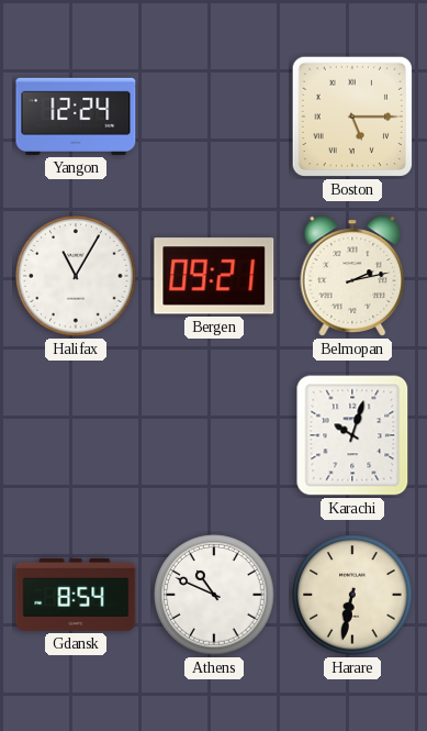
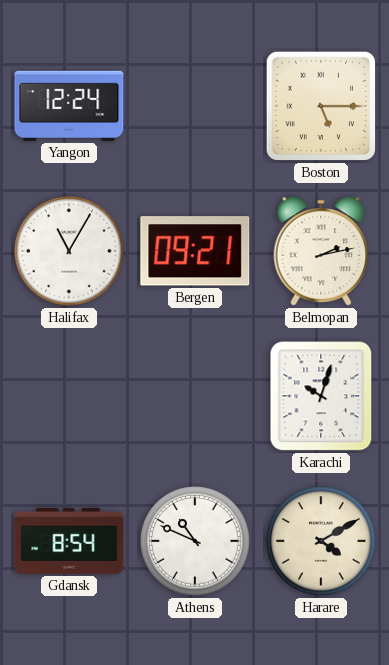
Harare: 6:32 -> 4:10
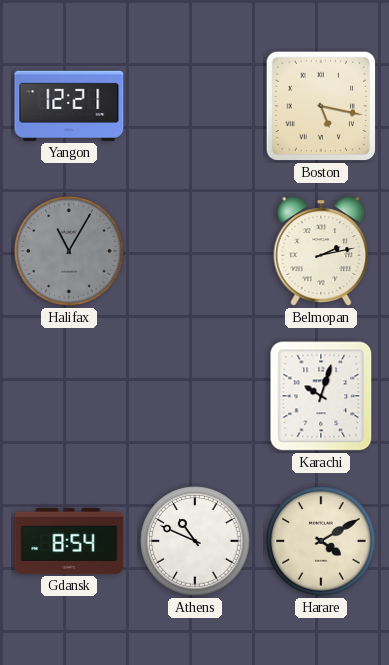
Yangon: 12:24 -> 12:21
Boston: 5:15 -> 5:17
Halifax dial: white -> grey
Bergen: 09:21 -> none
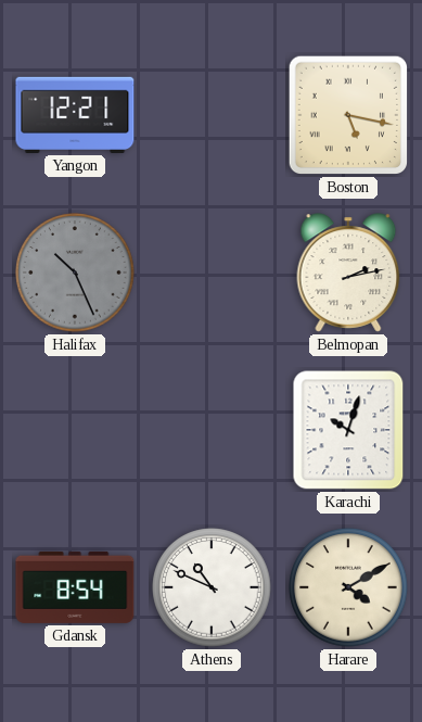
Halifax: 11:05 -> 10:26
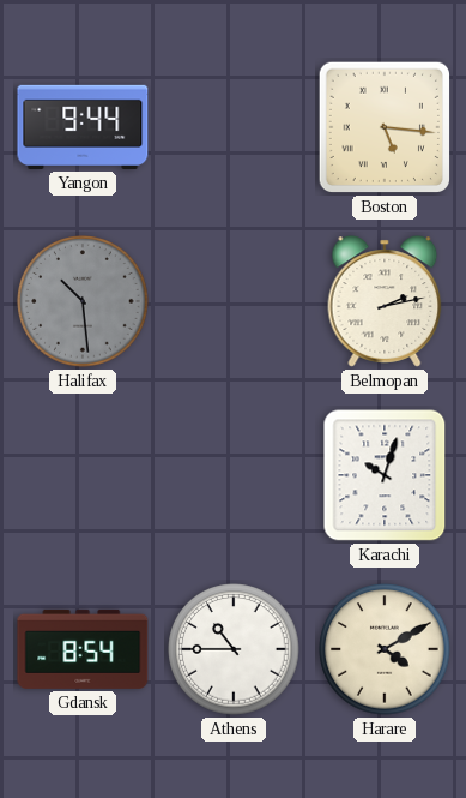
Yangon: 12:21 -> 9:44
Boston: 5:17 -> 5:16
Halifax: 10:26 -> 10:29
Athens: 10:49 -> 10:45
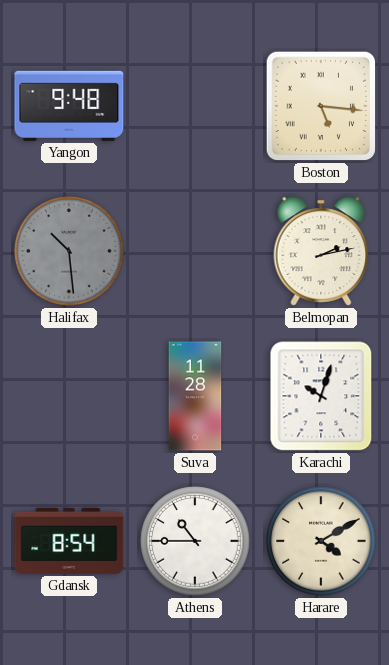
Yangon: 9:44 -> 9:48
Suva: none -> 11:28
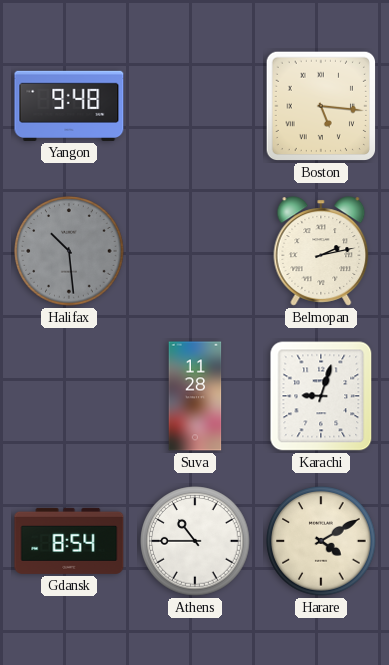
Karachi: 10:03 -> 9:03
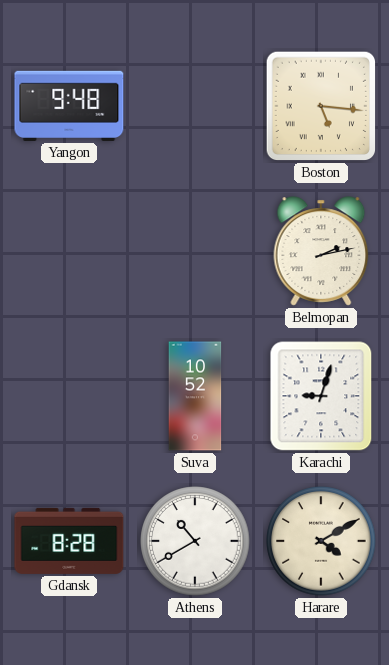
Halifax: 10:29 -> none
Suva: 11:28 -> 10:52
Gdansk: 8:54 -> 8:28
Athens: 10:45 -> 10:40
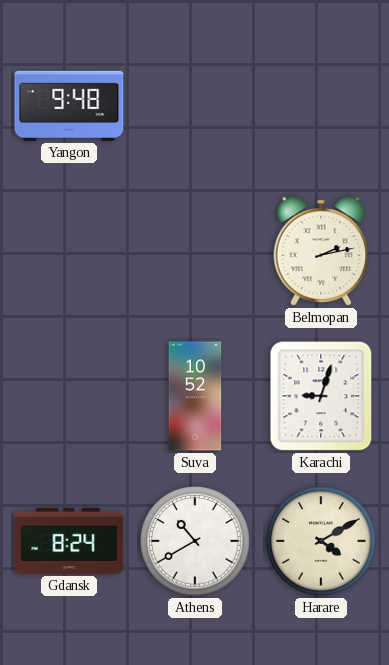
Boston: 5:16 -> none
Gdansk: 8:28 -> 8:24
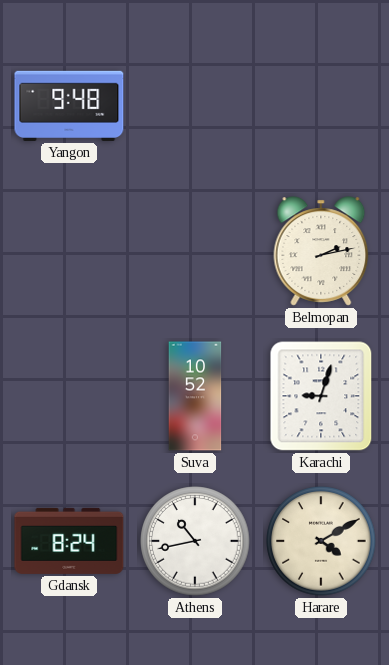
Athens: 10:40 -> 10:43
